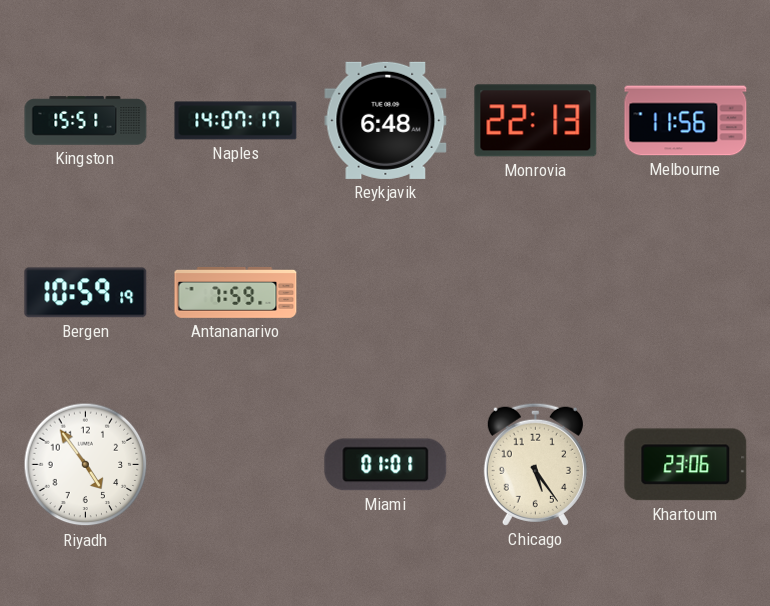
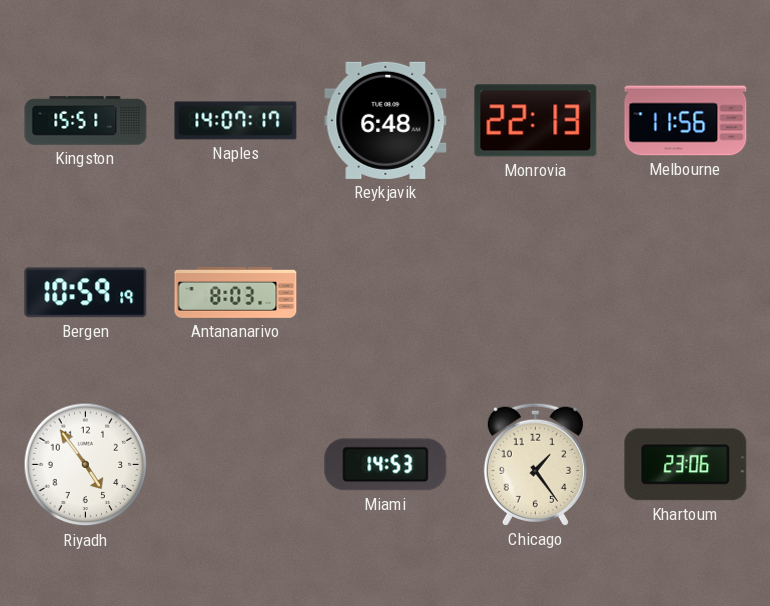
Antananarivo: 7:59 -> 8:03
Miami: 01:01 -> 14:53
Chicago: 5:24 -> 1:24
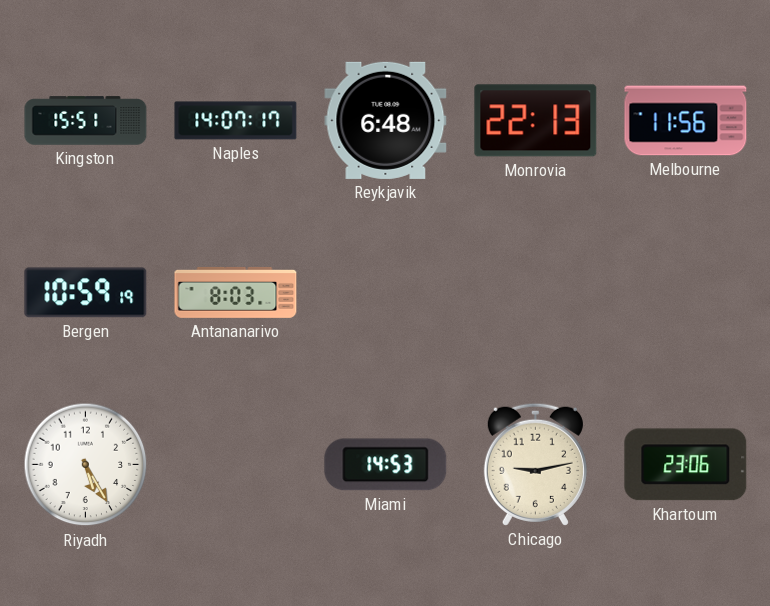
Riyadh: 4:54 -> 5:25
Chicago: 1:24 -> 9:13
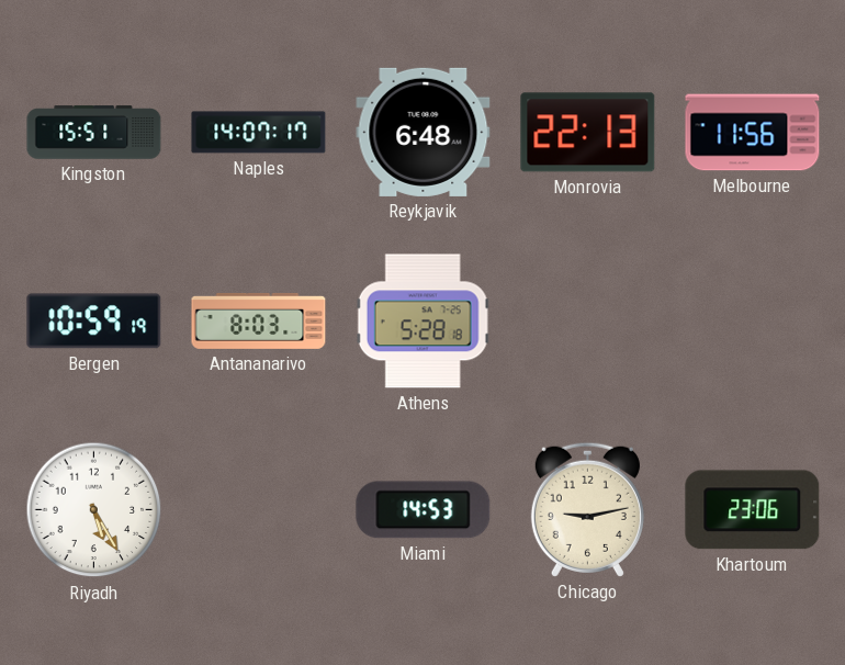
Athens: none -> 5:28
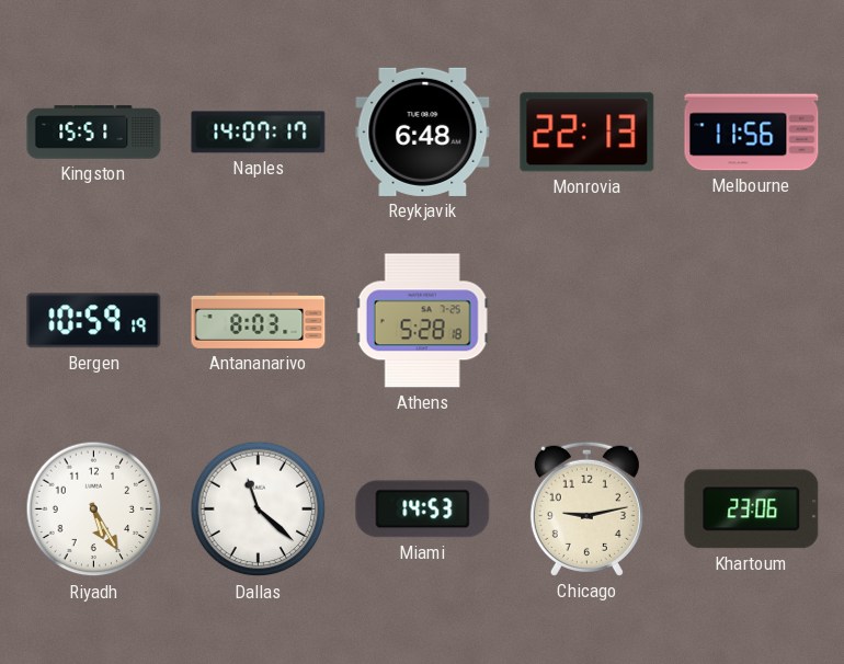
Dallas: none -> 11:22
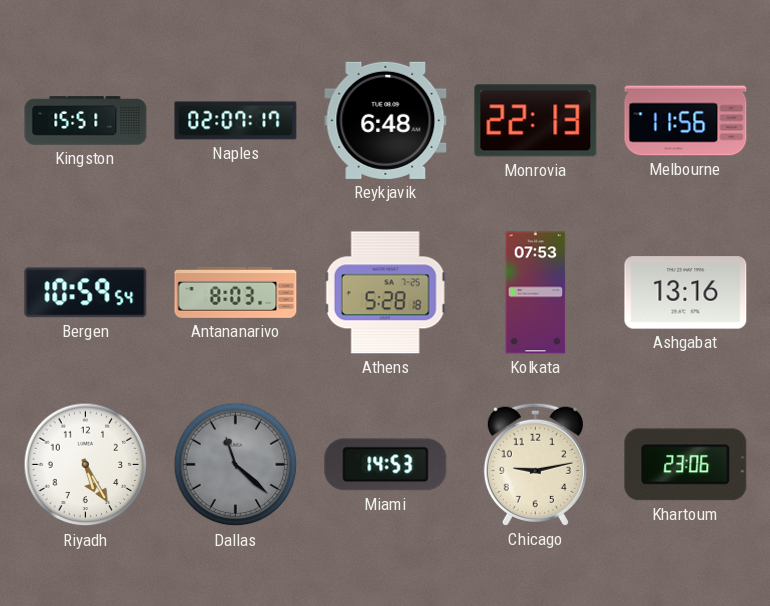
Naples: 14:07 -> 02:07
Bergen: 10:59:19 -> 10:59:54
Kolkata: none -> 07:53
Ashgabat: none -> 13:16
Dallas dial: white -> grey
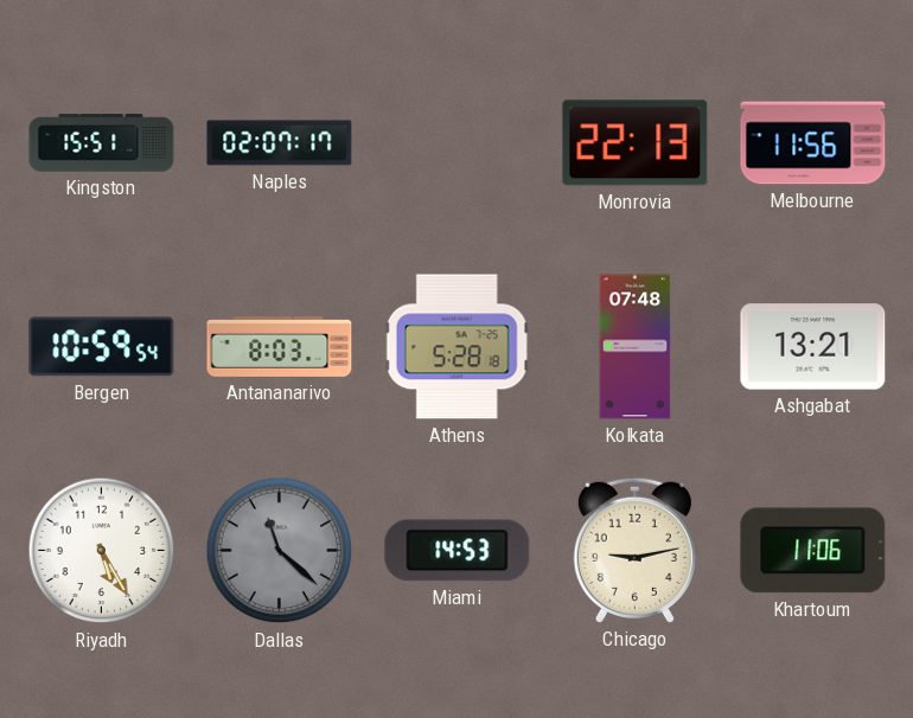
Reykjavik: 6:48 -> none
Kolkata: 07:53 -> 07:48
Ashgabat: 13:16 -> 13:21
Khartoum: 23:06 -> 11:06
